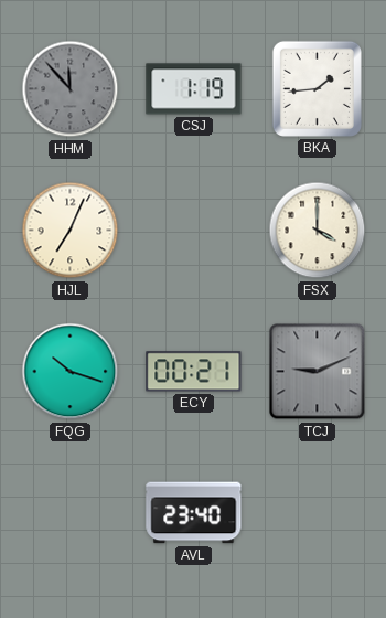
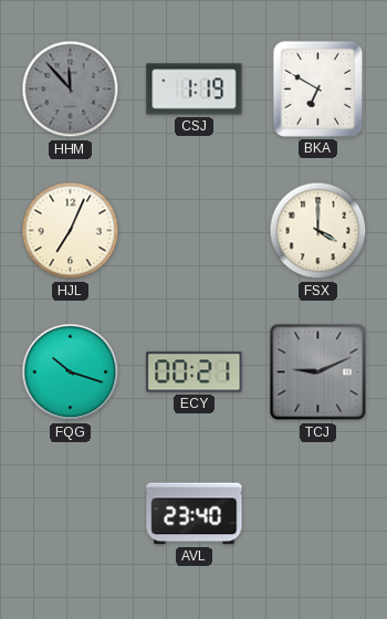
BKA: 1:44 -> 6:50
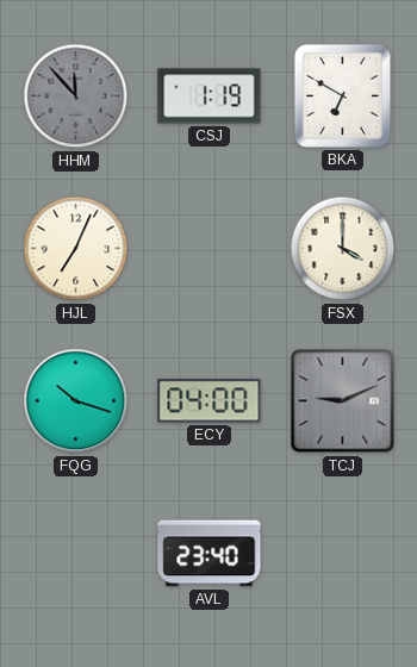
ECY: 00:21 -> 04:00
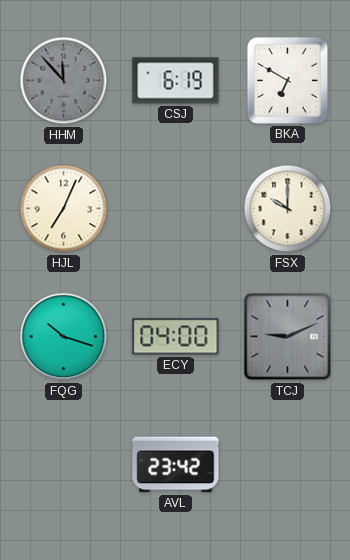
CSJ: 1:19 -> 6:19
FSX: 4:00 -> 10:00
AVL: 23:40 -> 23:42
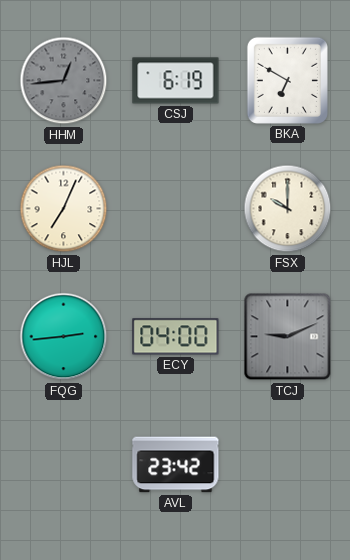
HHM: 11:53 -> 12:44
FQG: 10:18 -> 2:44
